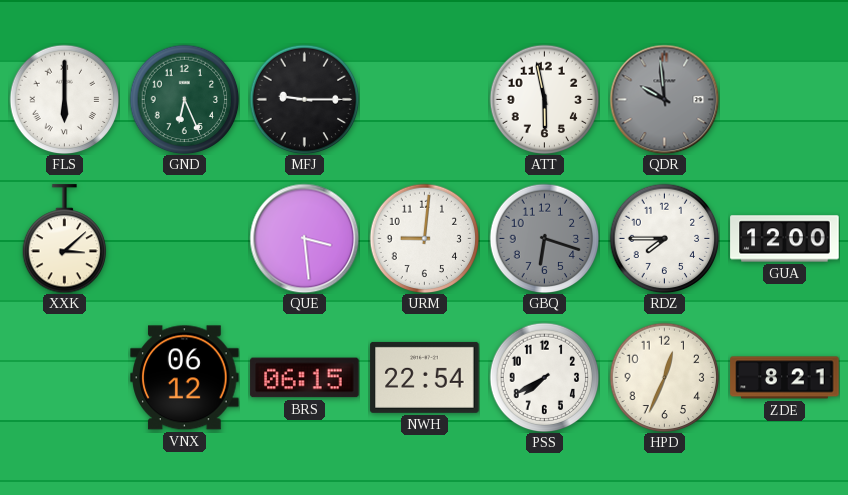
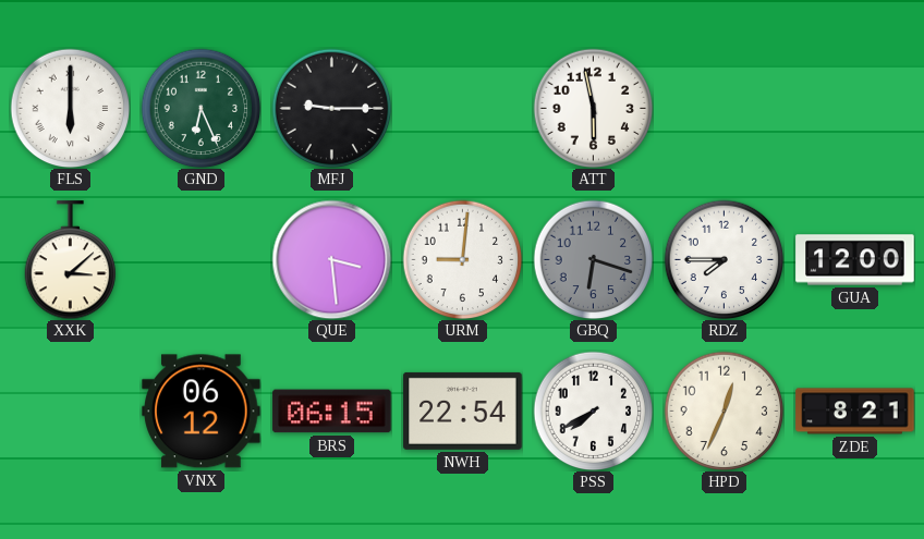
QDR: 9:59 -> none
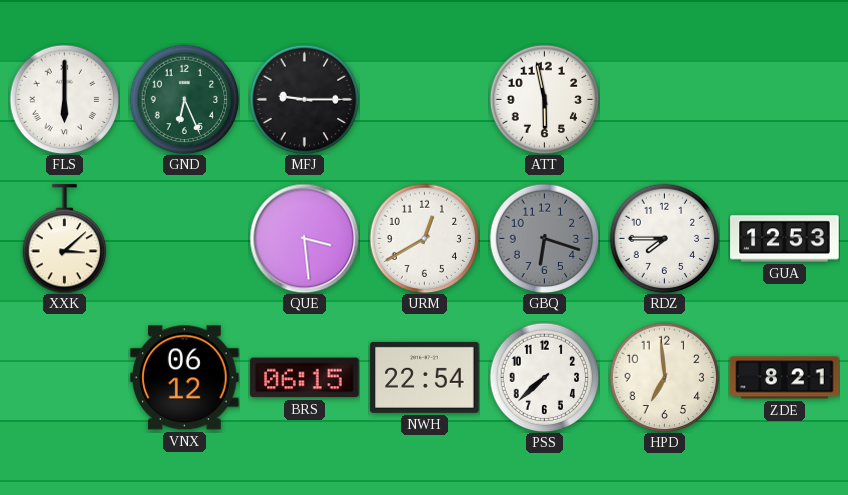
URM: 9:01 -> 12:40
GUA: 12:00 -> 12:53
PSS: 7:40 -> 7:38
HPD: 12:34 -> 6:59
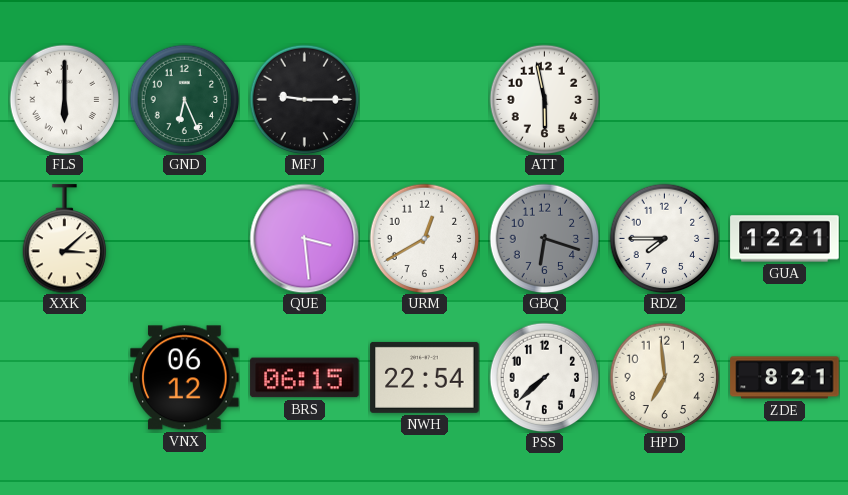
GUA: 12:53 -> 12:21
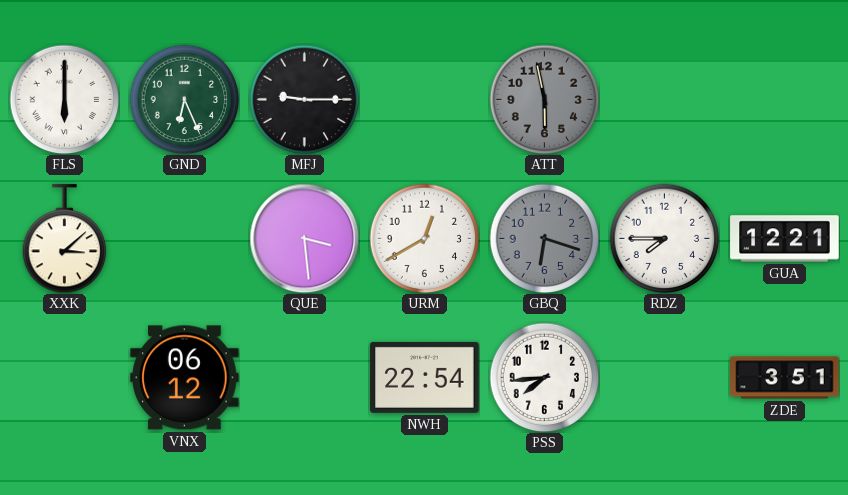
ATT dial: white -> grey
BRS: 06:15 -> none
PSS: 7:38 -> 7:44
HPD: 6:59 -> none
ZDE: 8:21 -> 3:51
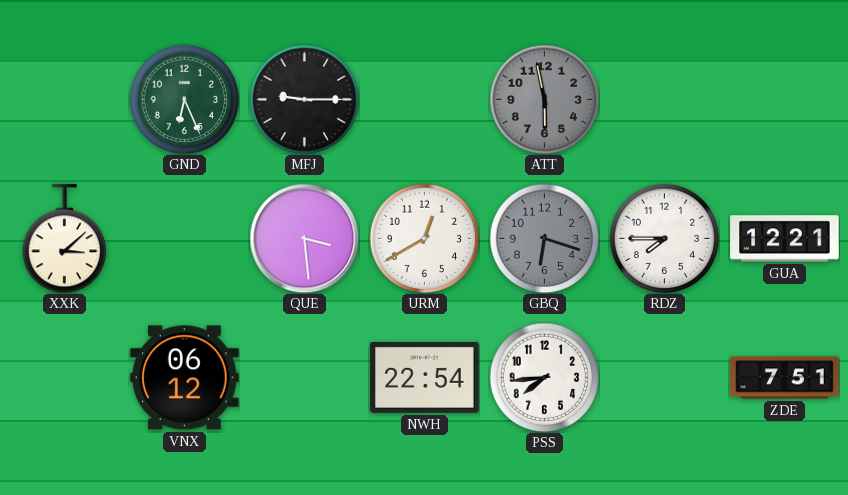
FLS: 6:00 -> none
ZDE: 3:51 -> 7:51
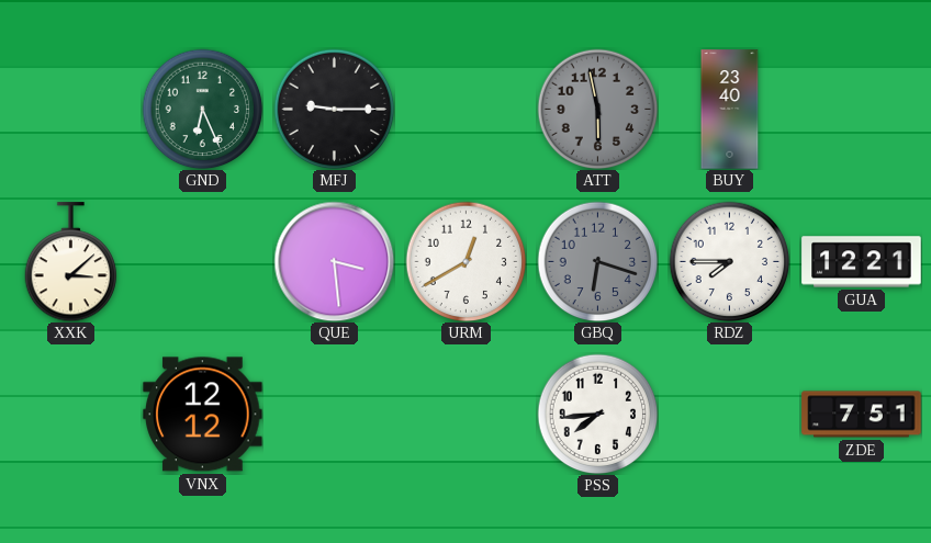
BUY: none -> 23:40
VNX: 06:12 -> 12:12
NWH: 22:54 -> none
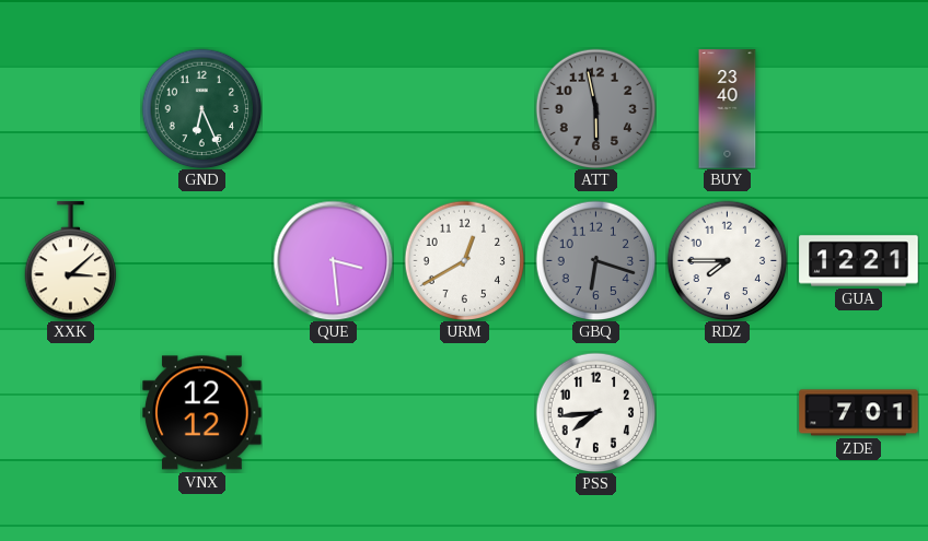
MFJ: 9:15 -> none
ZDE: 7:51 -> 7:01
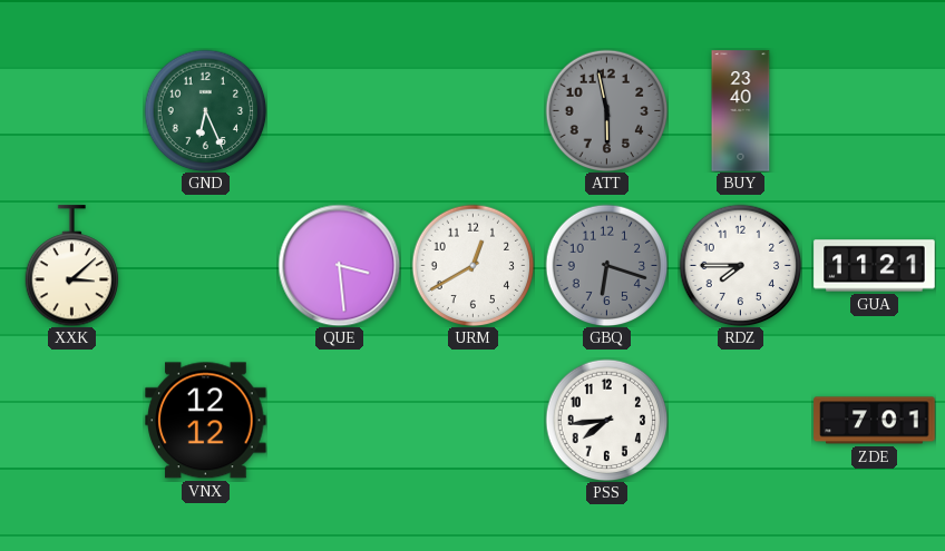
GUA: 12:21 -> 11:21
